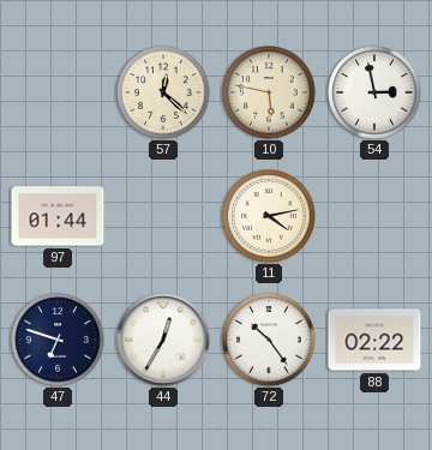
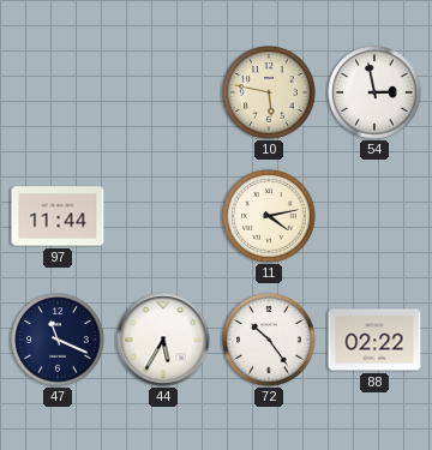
57: 12:22 -> none
97: 01:44 -> 11:44
47: 6:48 -> 11:19
44: 12:35 -> 5:35
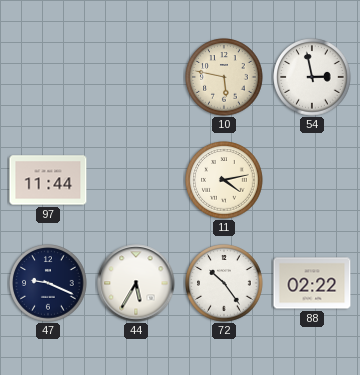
47: 11:19 -> 9:19
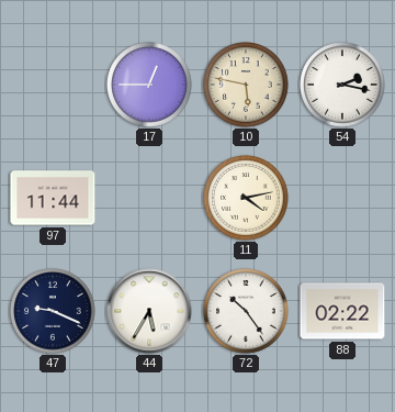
17: none -> 12:45
54: 2:58 -> 2:17
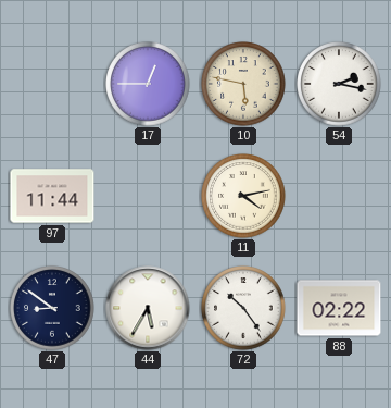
47: 9:19 -> 8:51
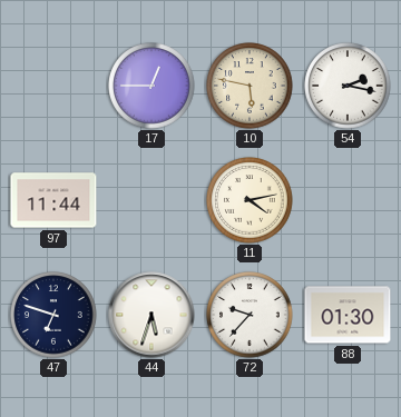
47: 8:51 -> 6:48
44: 5:35 -> 5:33
72: 10:24 -> 9:37
88: 02:22 -> 01:30
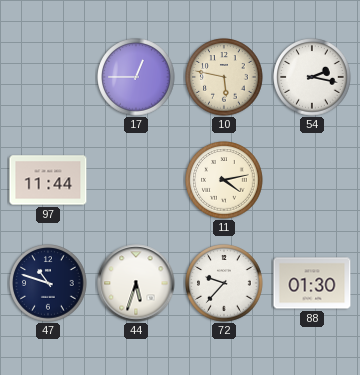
47: 6:48 -> 10:48
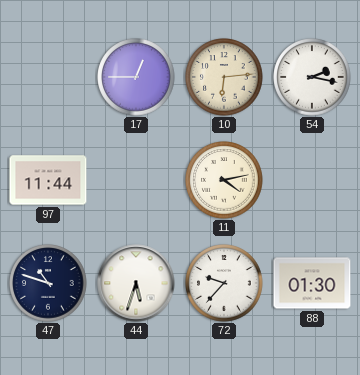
10: 5:47 -> 6:14
